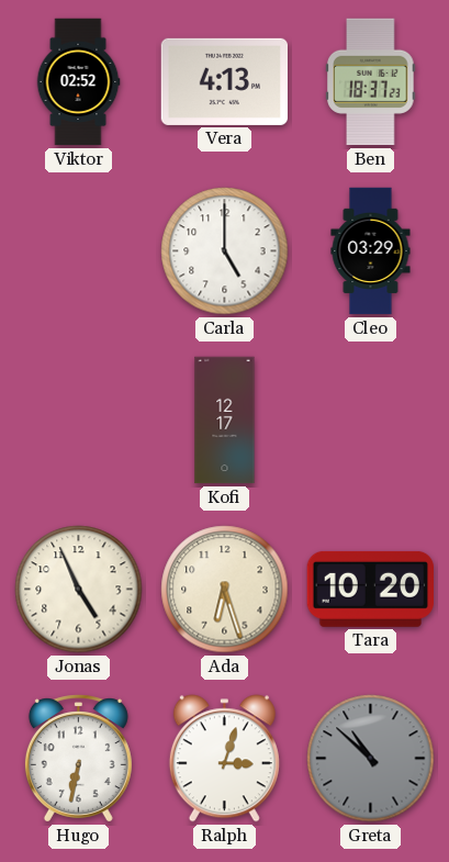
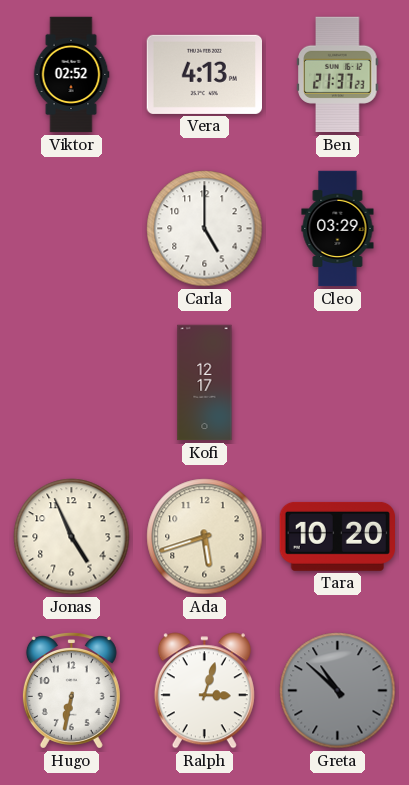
Ben: 18:37 -> 21:37
Ada: 6:27 -> 5:42
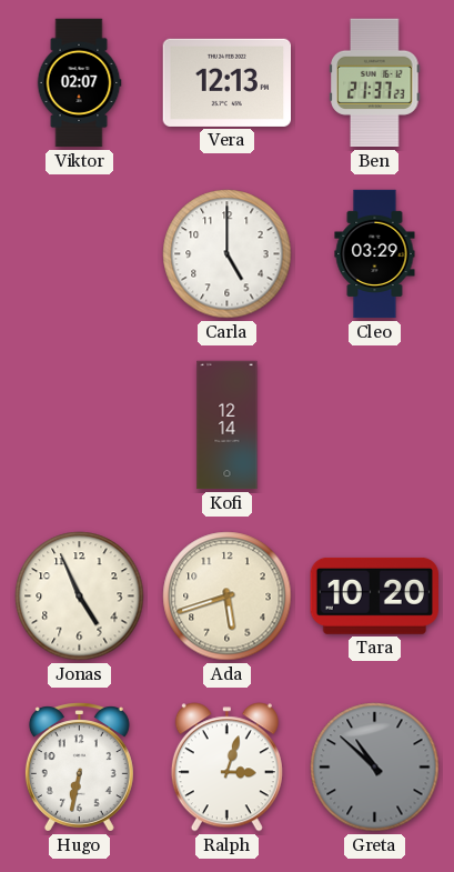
Viktor: 02:52 -> 02:07
Vera: 4:13 -> 12:13
Kofi: 12:17 -> 12:14
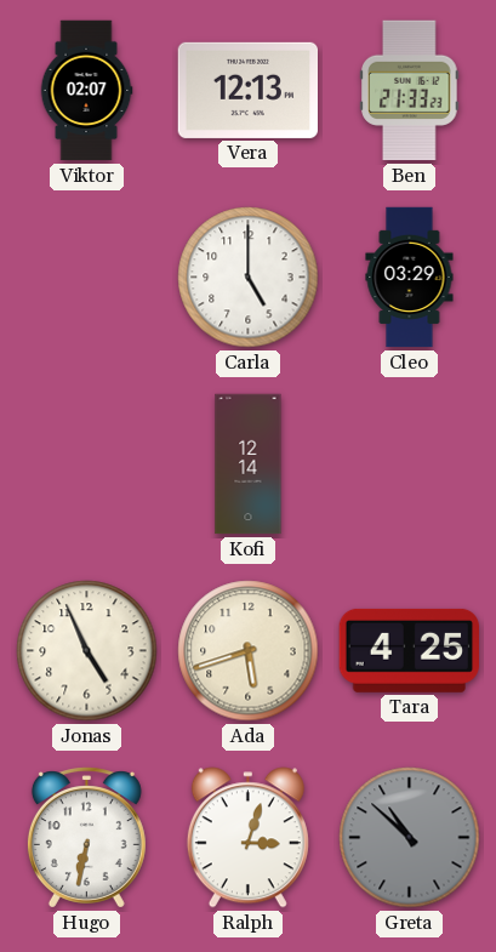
Ben: 21:37 -> 21:33
Tara: 10:20 -> 4:25
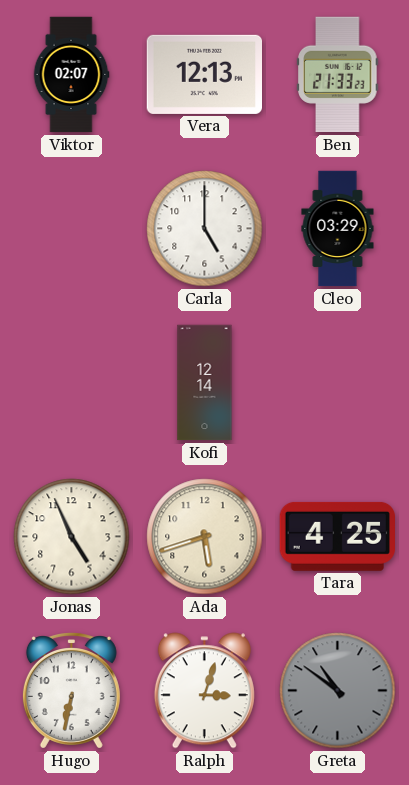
Greta: 10:52 -> 10:51
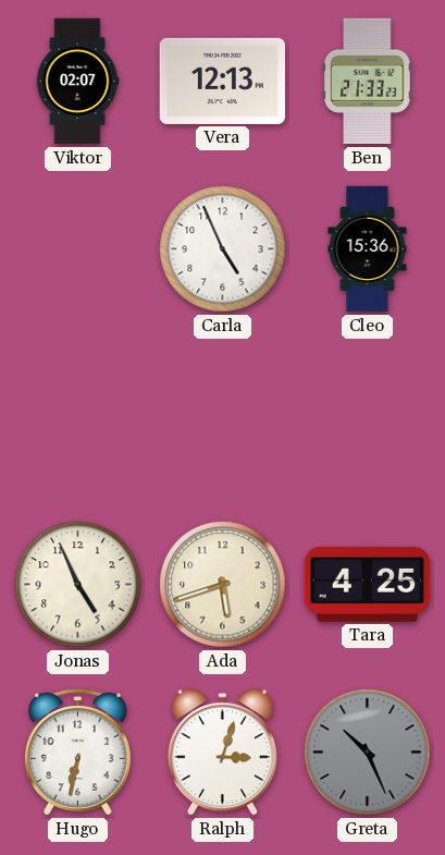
Carla: 5:00 -> 4:56
Cleo: 03:29 -> 15:36
Kofi: 12:14 -> none
Greta: 10:51 -> 10:26
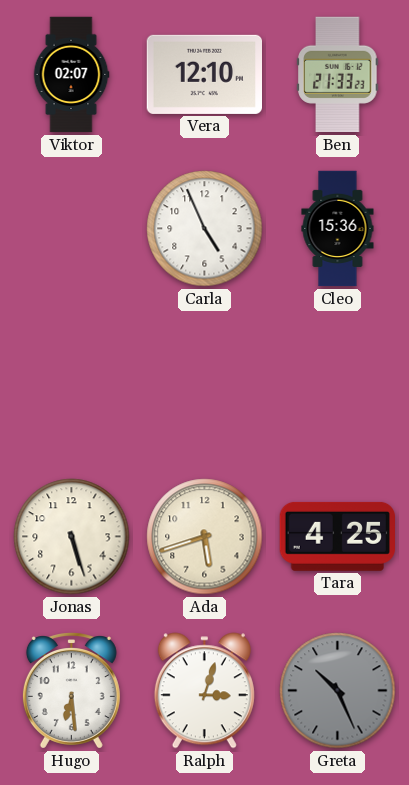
Vera: 12:13 -> 12:10
Jonas: 4:56 -> 5:27
Hugo: 6:32 -> 6:29
